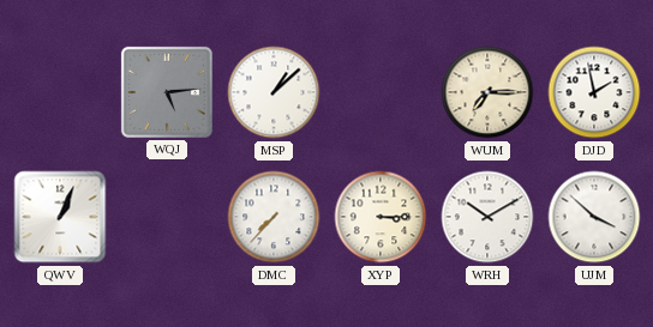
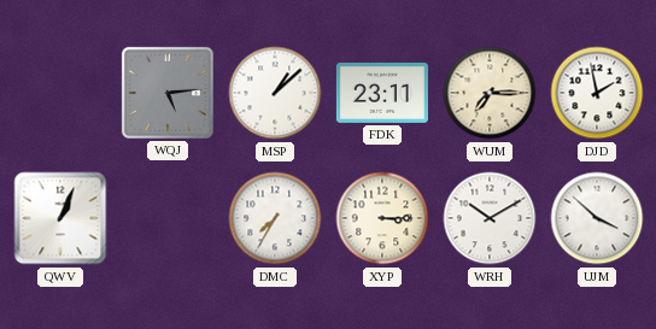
FDK: none -> 23:11
DMC: 7:37 -> 7:35
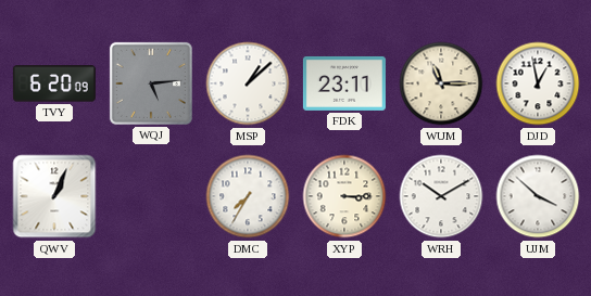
TVY: none -> 6:20
WUM: 7:15 -> 11:15
DJD: 1:58 -> 12:58
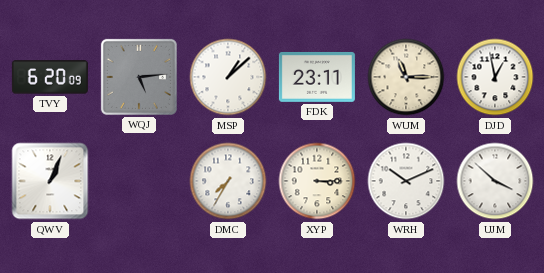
WRH: 10:10 -> 10:11
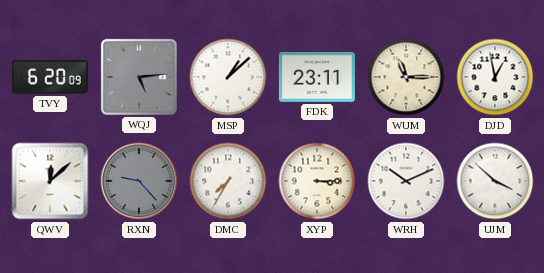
QWV: 1:04 -> 12:08
RXN: none -> 9:23
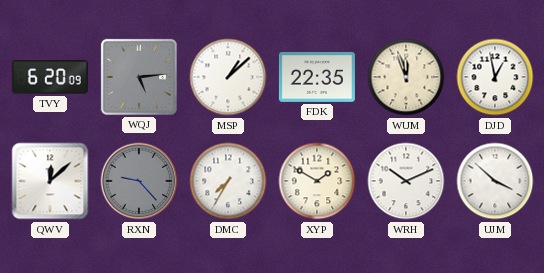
FDK: 23:11 -> 22:35
WUM: 11:15 -> 11:57
XYP: 3:15 -> 1:50
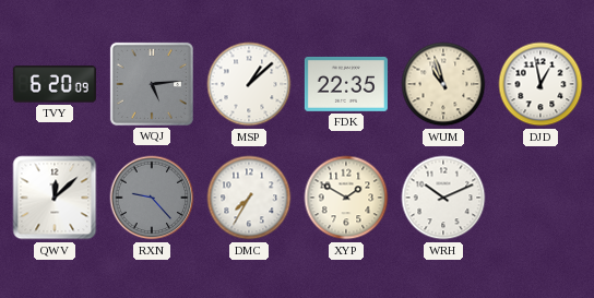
WUM: 11:57 -> 10:57
UJM: 3:52 -> none
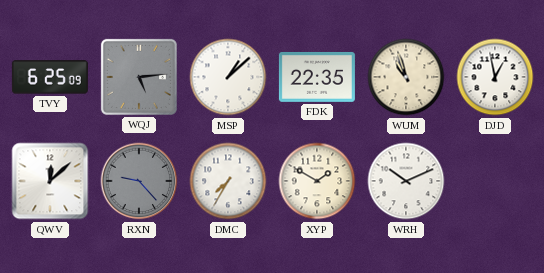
TVY: 6:20 -> 6:25
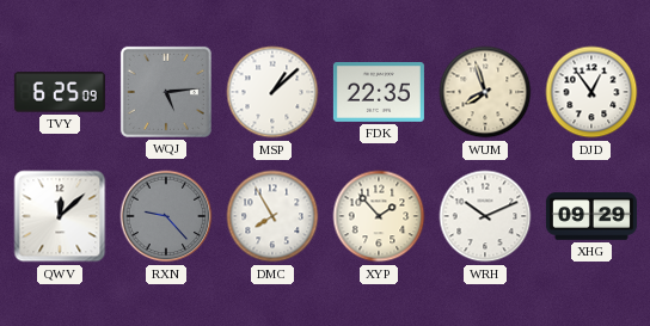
WUM: 10:57 -> 7:57
DJD: 12:58 -> 12:54
DMC: 7:35 -> 7:55
XYP: 1:50 -> 1:53
XHG: none -> 09:29
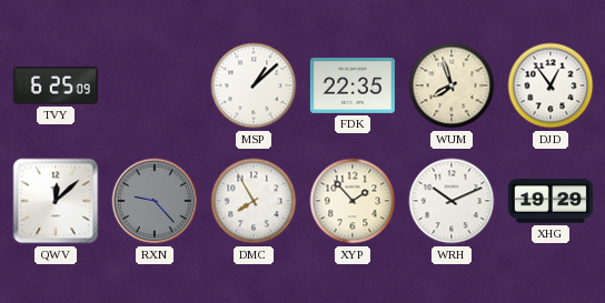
WQJ: 5:14 -> none
XHG: 09:29 -> 19:29
